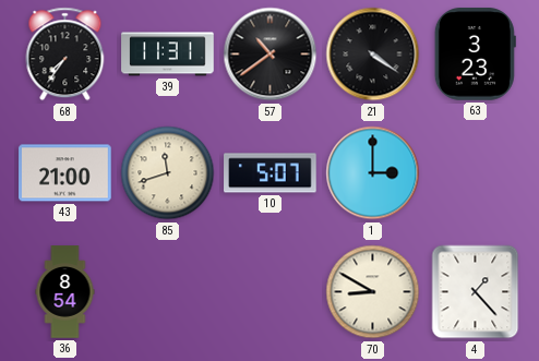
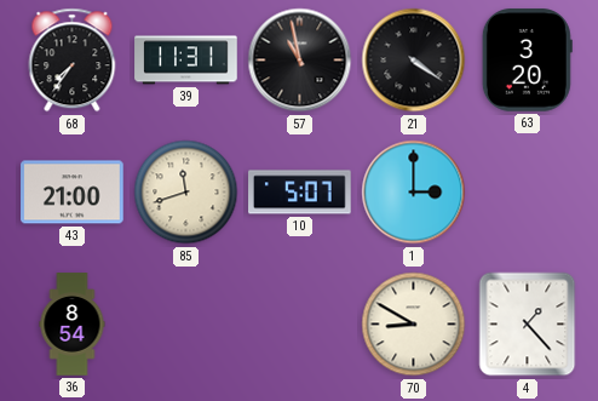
57: 10:39 -> 10:58
63: 3:23 -> 3:20
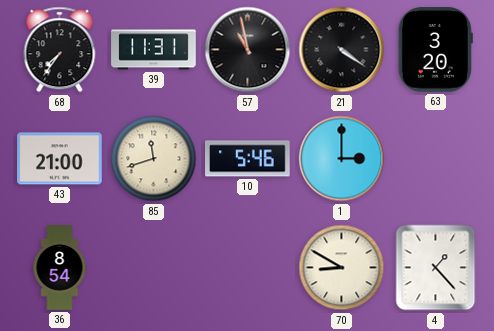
10: 5:07 -> 5:46
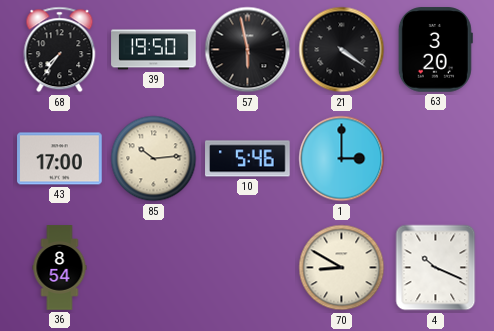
39: 11:31 -> 19:50
57: 10:58 -> 5:58
43: 21:00 -> 17:00
85: 11:42 -> 10:14
4: 1:23 -> 10:19
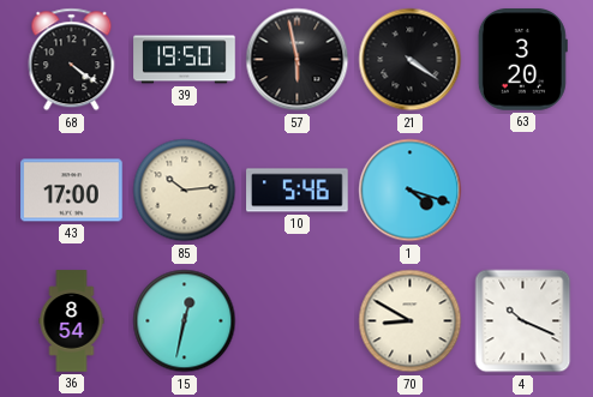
68: 7:36 -> 4:21
1: 3:00 -> 4:18
15: none -> 12:32
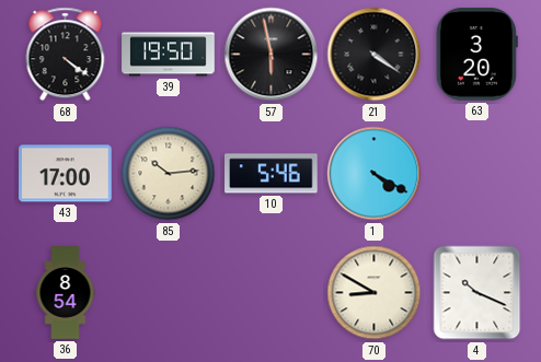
1: 4:18 -> 4:20
15: 12:32 -> none
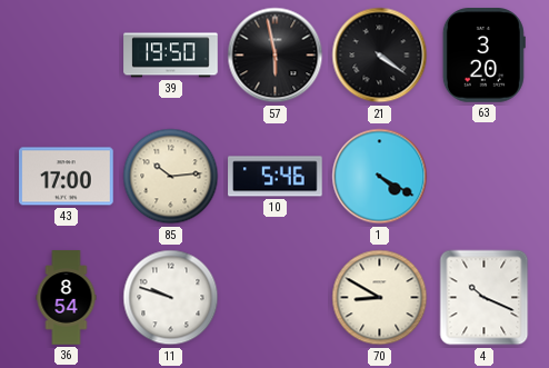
68: 4:21 -> none
11: none -> 9:48
